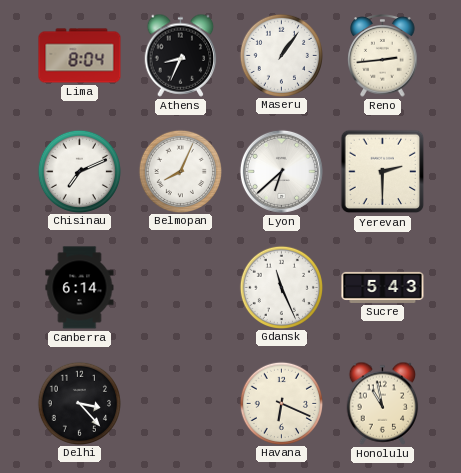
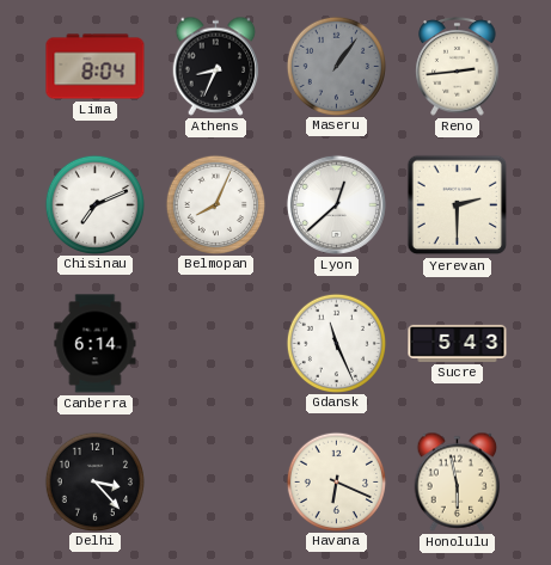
Maseru dial: white -> grey
Lyon: 6:38 -> 12:38
Honolulu: 10:58 -> 5:58
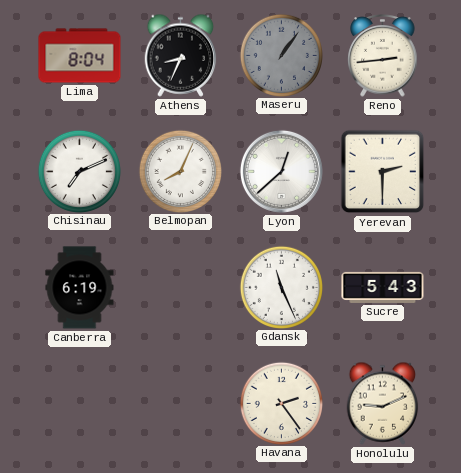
Canberra: 6:14 -> 6:19
Delhi: 3:23 -> none
Havana: 6:19 -> 2:24
Honolulu: 5:58 -> 9:11
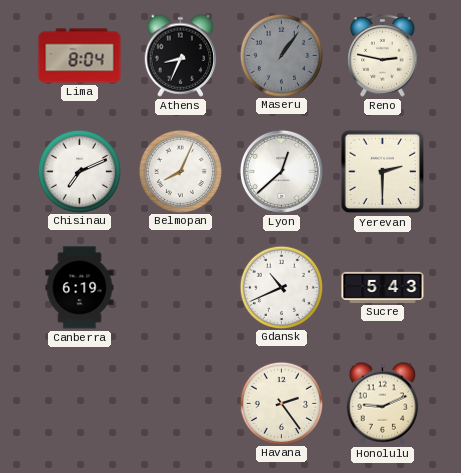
Reno: 2:44 -> 2:47
Gdansk: 11:26 -> 10:41
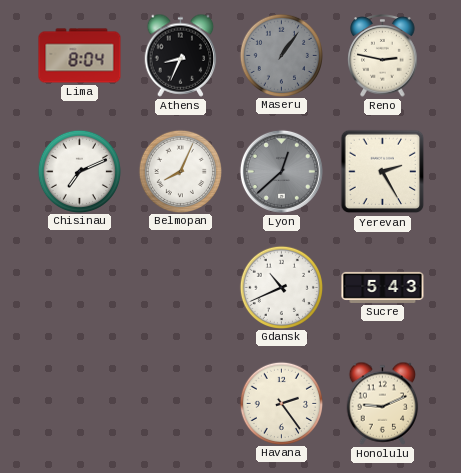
Lyon dial: white -> grey
Yerevan: 2:30 -> 2:25
Canberra: 6:19 -> none
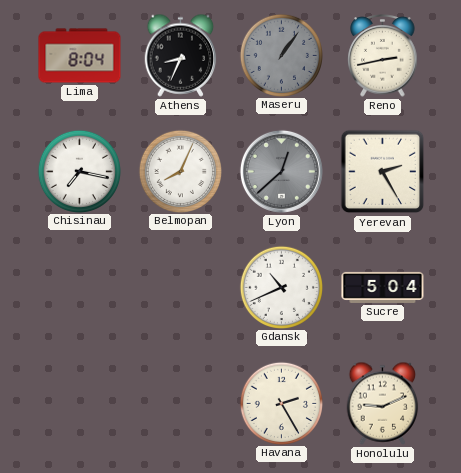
Reno: 2:47 -> 2:43
Chisinau: 7:11 -> 7:17
Sucre: 5:43 -> 5:04
Havana: 2:24 -> 2:25
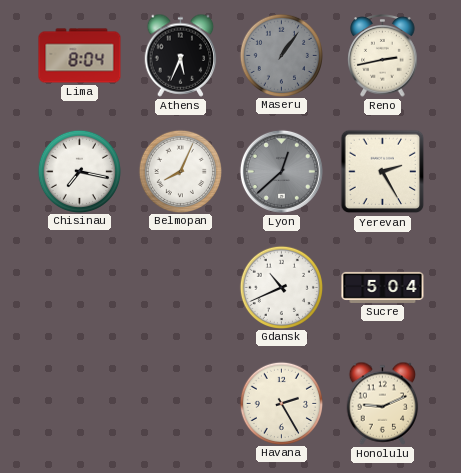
Athens: 8:34 -> 5:34
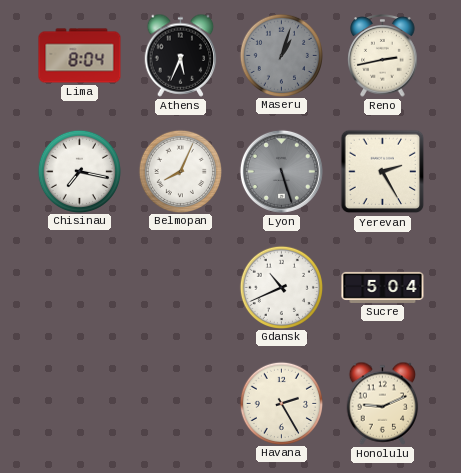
Maseru: 1:06 -> 1:03
Lyon: 12:38 -> 5:27
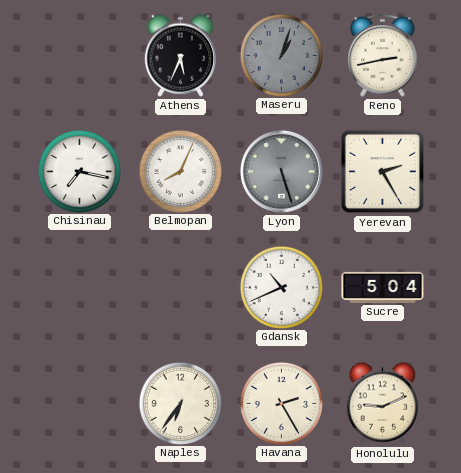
Lima: 8:04 -> none
Naples: none -> 6:36
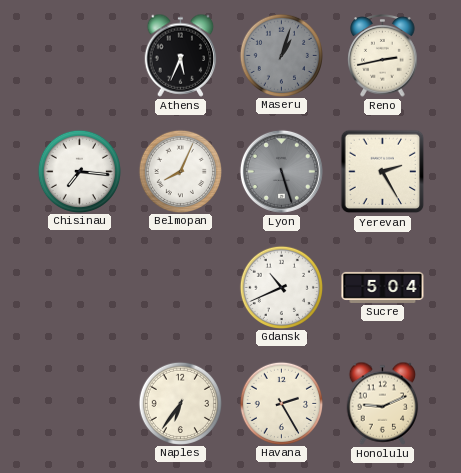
Chisinau: 7:17 -> 7:16
